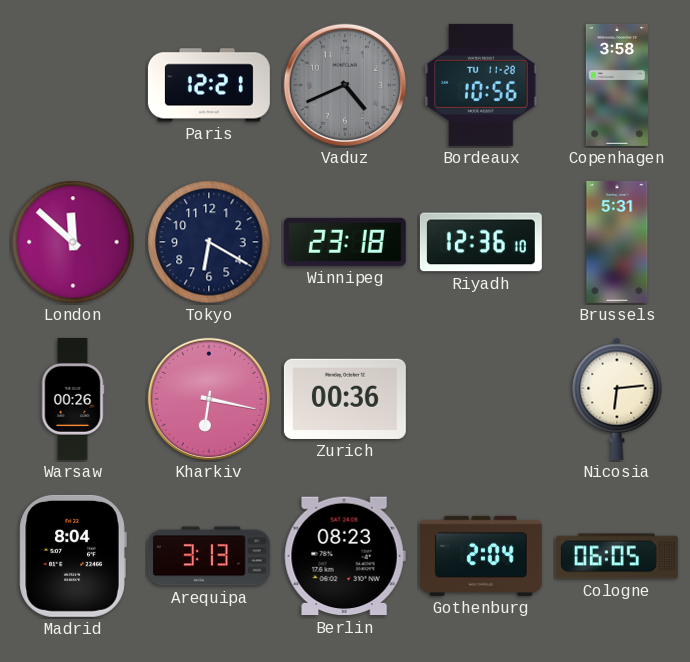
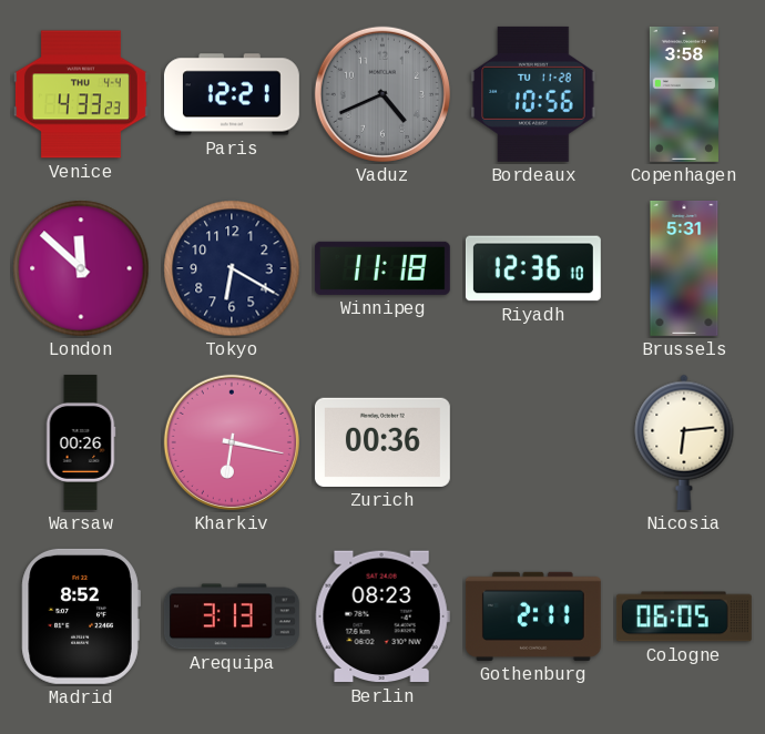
Venice: none -> 4:33
Winnipeg: 23:18 -> 11:18
Madrid: 8:04 -> 8:52
Gothenburg: 2:04 -> 2:11
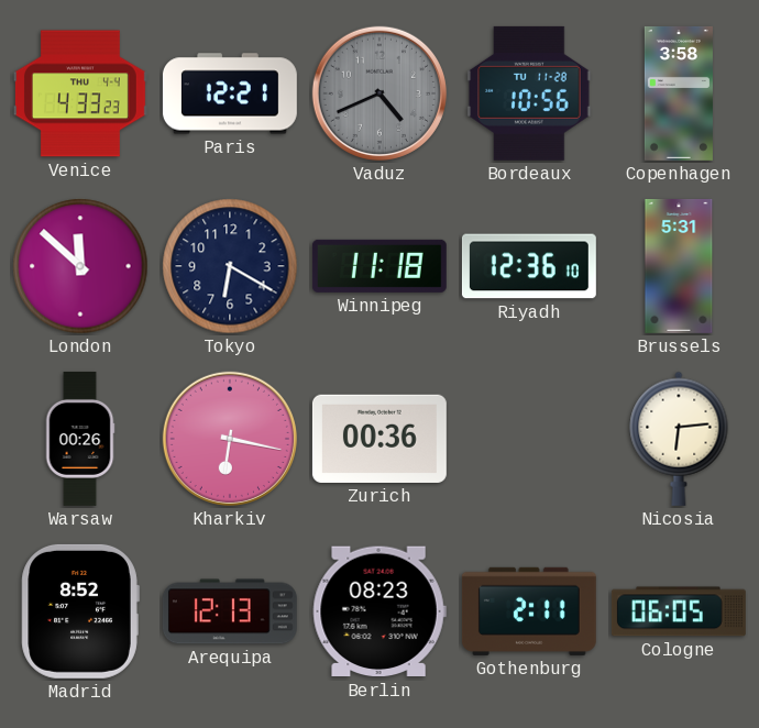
Arequipa: 3:13 -> 12:13
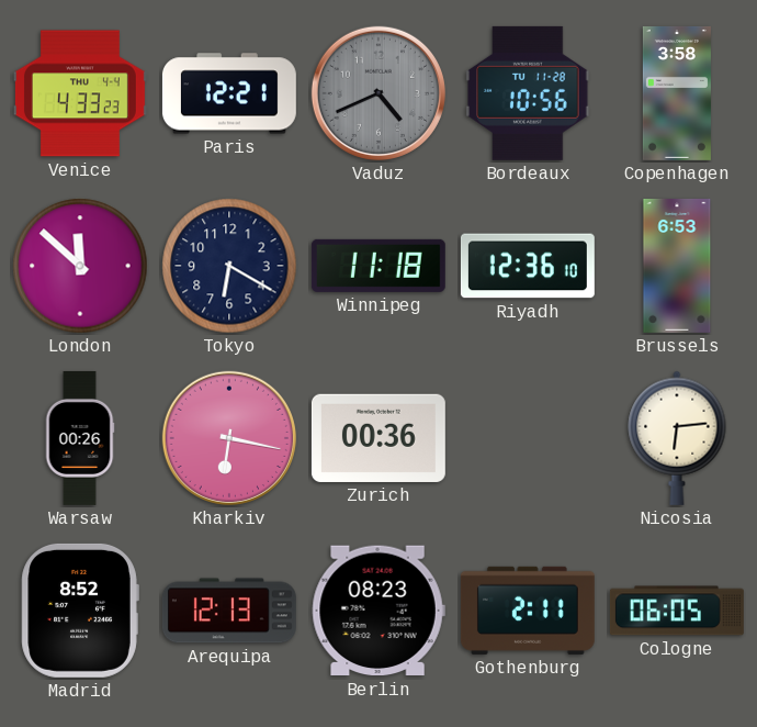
Brussels: 5:31 -> 6:53
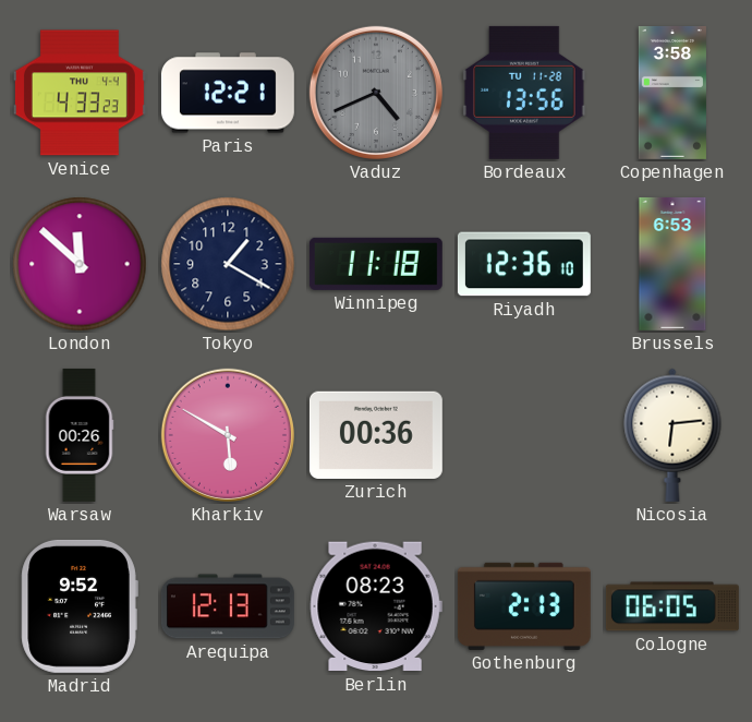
Bordeaux: 10:56 -> 13:56
Tokyo: 6:20 -> 1:20
Kharkiv: 6:17 -> 5:50
Madrid: 8:52 -> 9:52
Gothenburg: 2:11 -> 2:13
